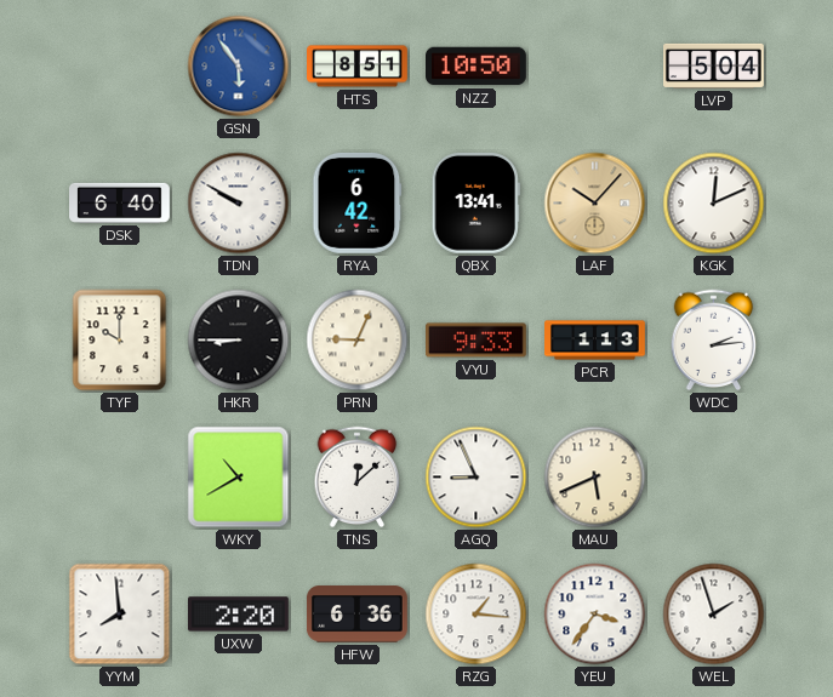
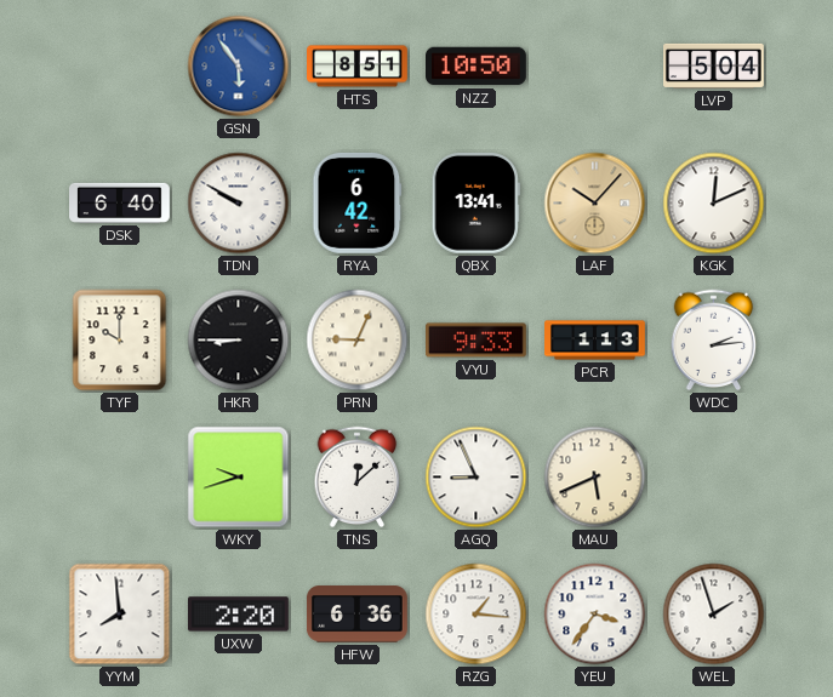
WKY: 10:40 -> 9:42
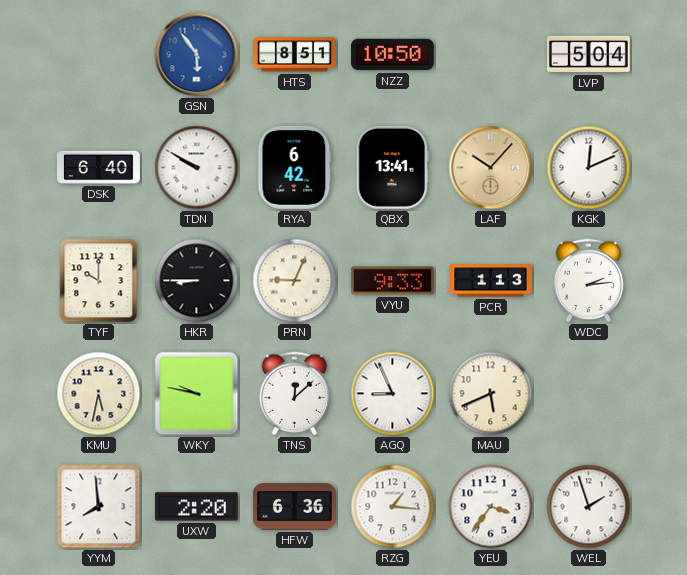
KMU: none -> 5:32
WKY: 9:42 -> 9:47
